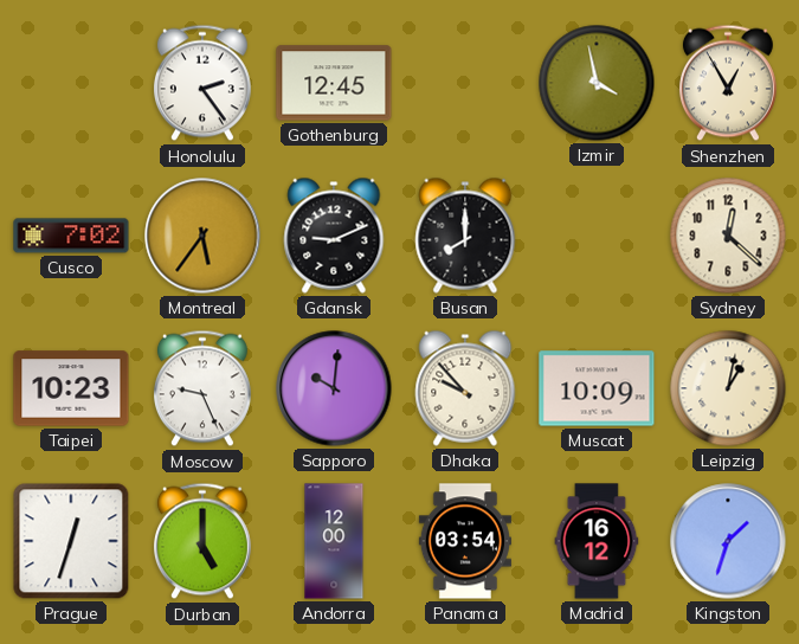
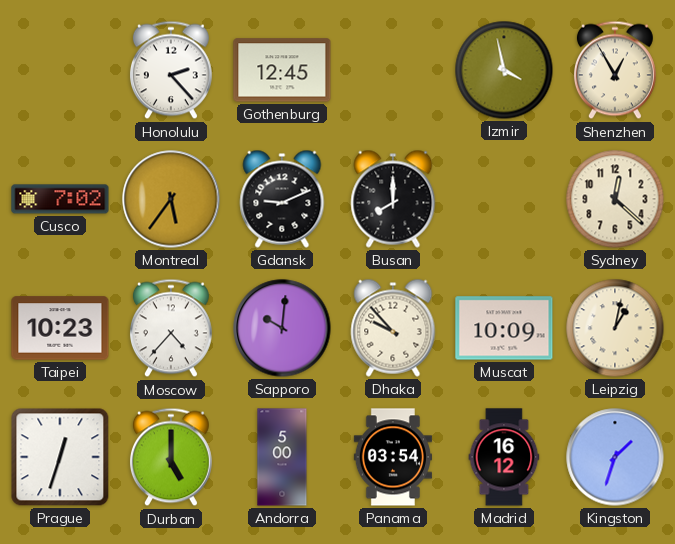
Honolulu: 2:24 -> 2:23
Moscow: 9:26 -> 4:37
Andorra: 12:00 -> 5:00
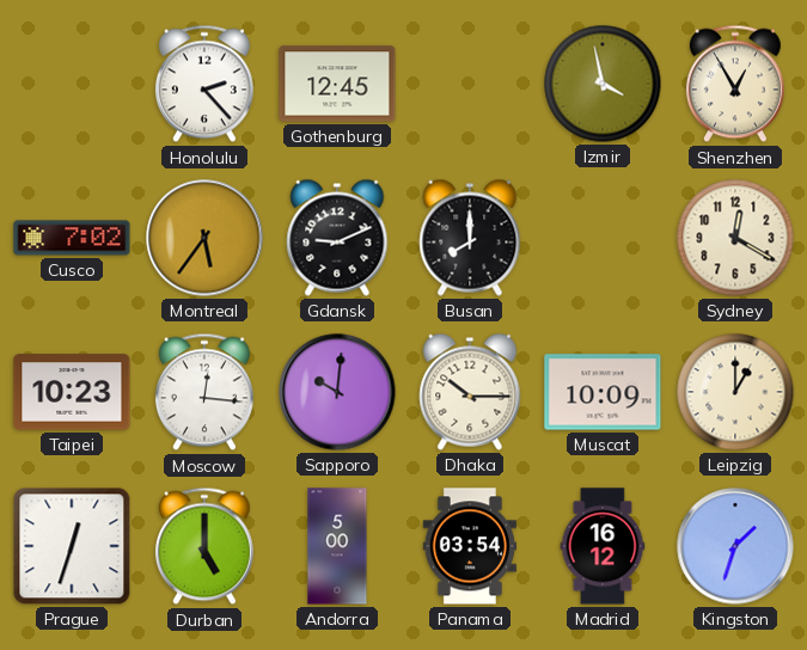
Sydney: 12:22 -> 12:20
Moscow: 4:37 -> 12:16
Dhaka: 9:53 -> 10:15
Leipzig: 1:02 -> 1:00
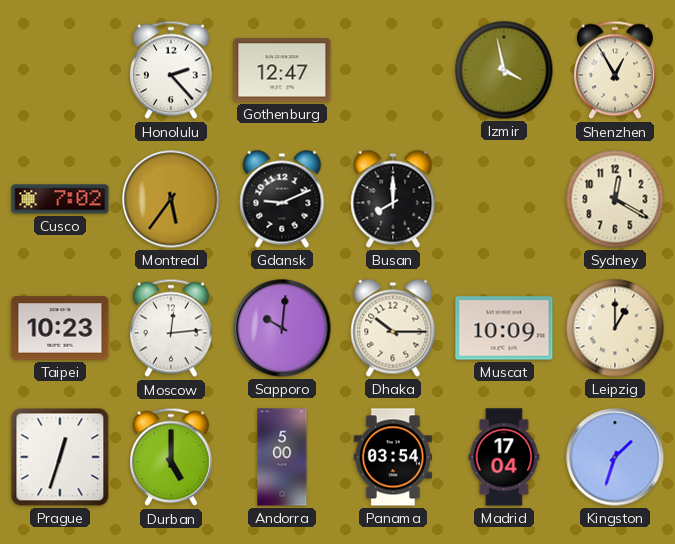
Gothenburg: 12:45 -> 12:47
Moscow: 12:16 -> 12:14
Madrid: 16:12 -> 17:04
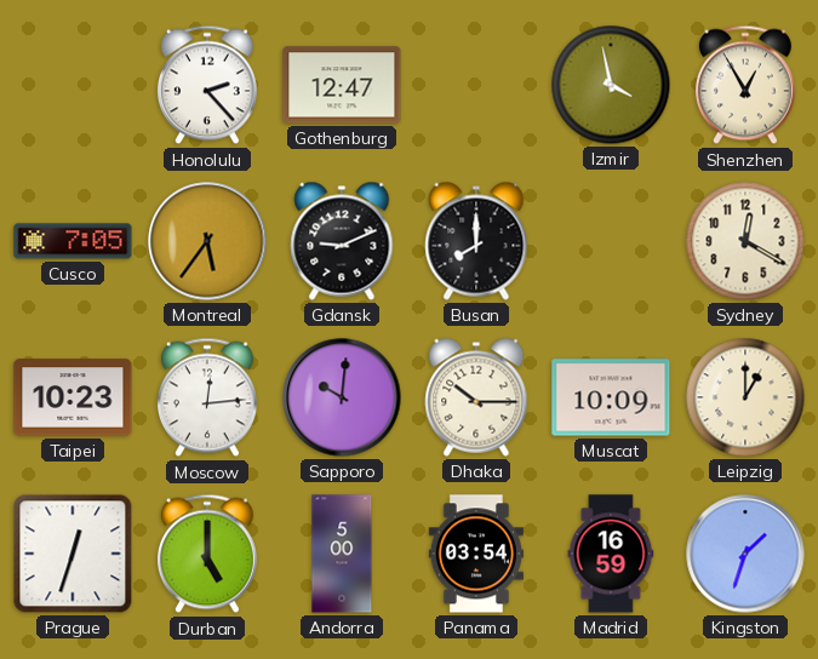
Cusco: 7:02 -> 7:05
Madrid: 17:04 -> 16:59
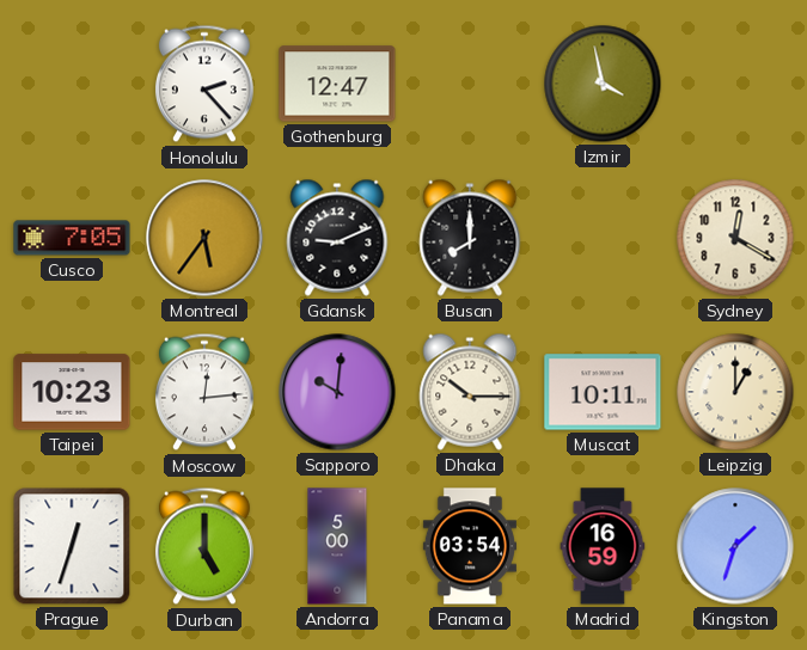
Shenzhen: 12:55 -> none
Muscat: 10:09 -> 10:11
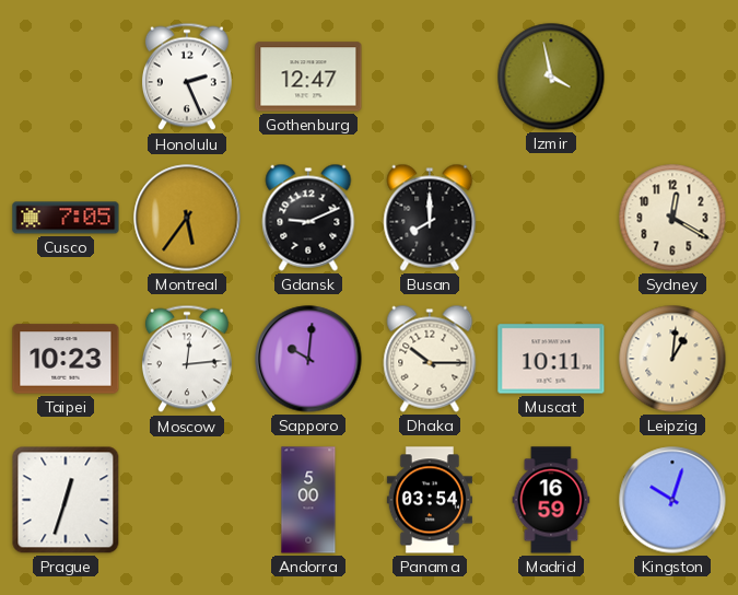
Honolulu: 2:23 -> 2:26
Leipzig: 1:00 -> 1:01
Durban: 5:00 -> none
Kingston: 1:33 -> 10:03
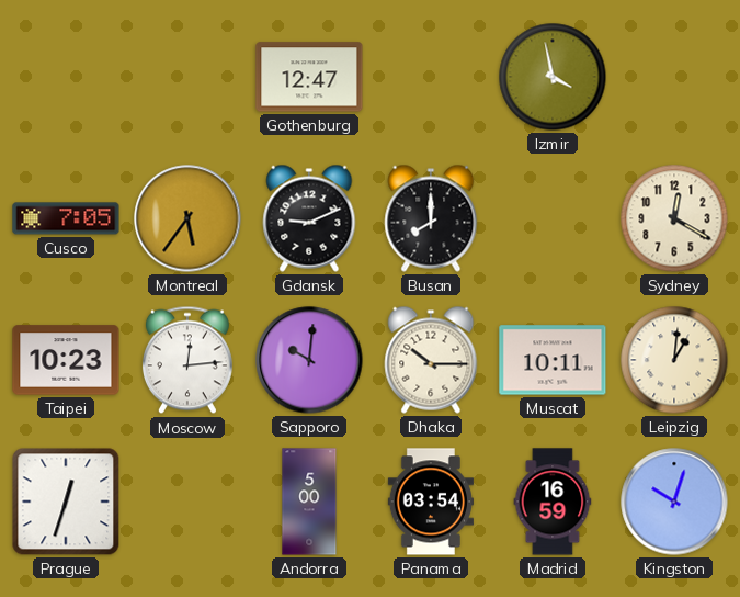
Honolulu: 2:26 -> none
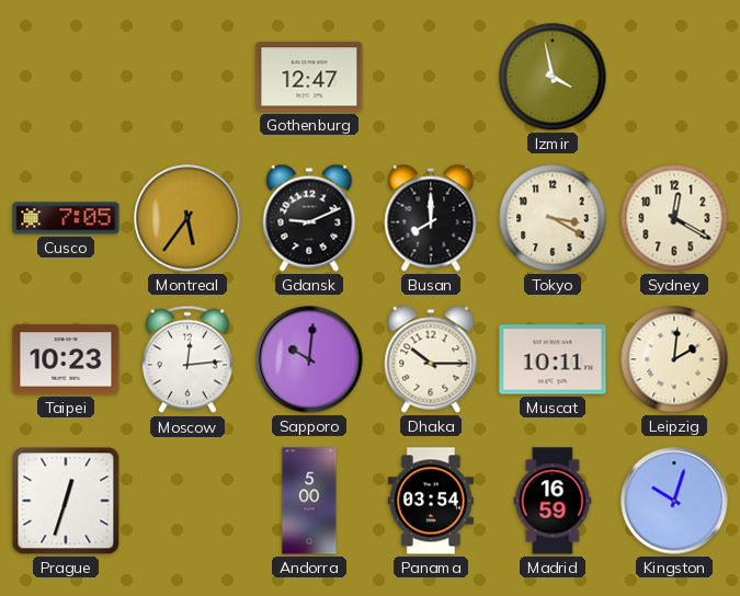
Tokyo: none -> 3:20
Leipzig: 1:01 -> 2:01
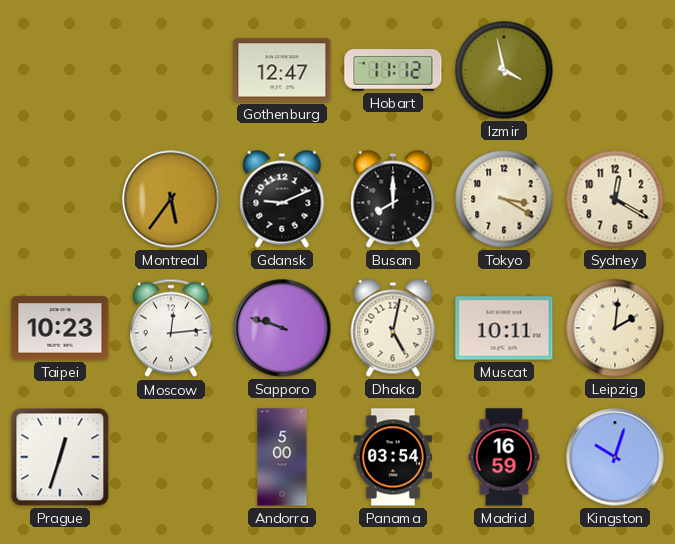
Hobart: none -> 11:12
Cusco: 7:05 -> none
Sapporo: 10:01 -> 9:48
Dhaka: 10:15 -> 5:02
